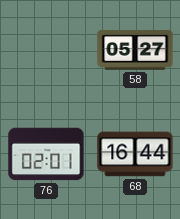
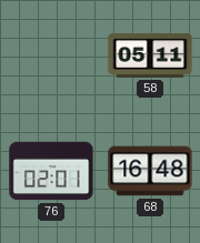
58: 05:27 -> 05:11
68: 16:44 -> 16:48
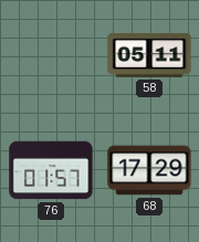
76: 02:01 -> 01:57
68: 16:48 -> 17:29
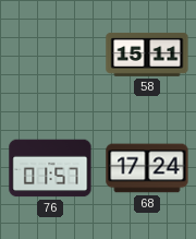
58: 05:11 -> 15:11
68: 17:29 -> 17:24
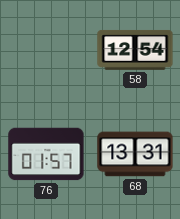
58: 15:11 -> 12:54
68: 17:24 -> 13:31
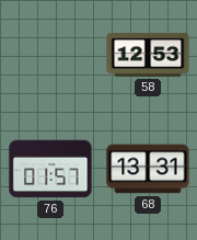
58: 12:54 -> 12:53
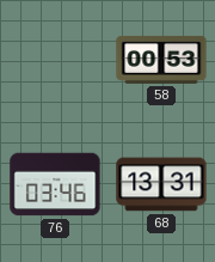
58: 12:53 -> 00:53
76: 01:57 -> 03:46
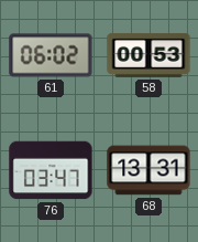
61: none -> 06:02
76: 03:46 -> 03:47
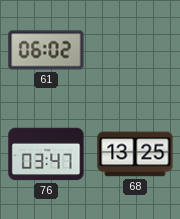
58: 00:53 -> none
68: 13:31 -> 13:25
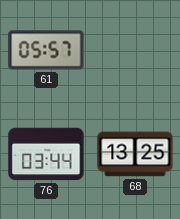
61: 06:02 -> 05:57
76: 03:47 -> 03:44
